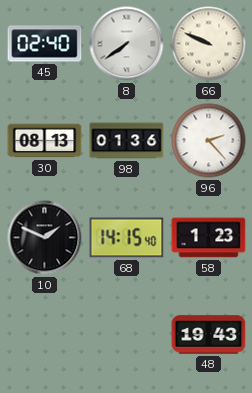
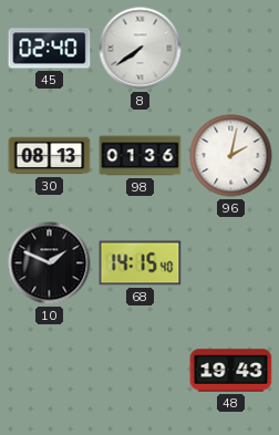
66: 9:49 -> none
96: 2:23 -> 2:02
58: 1:23 -> none
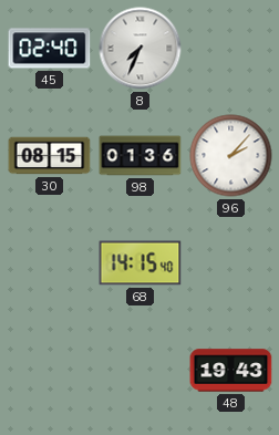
8: 7:39 -> 7:34
30: 08:13 -> 08:15
96: 2:02 -> 2:07
10: 1:49 -> none
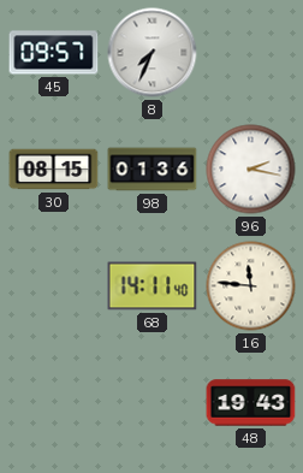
45: 02:40 -> 09:57
96: 2:07 -> 2:17
68: 14:15 -> 14:11
16: none -> 11:46
